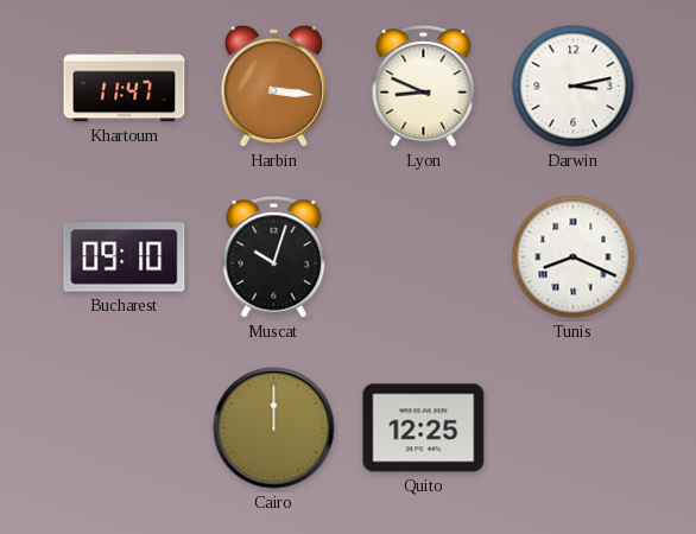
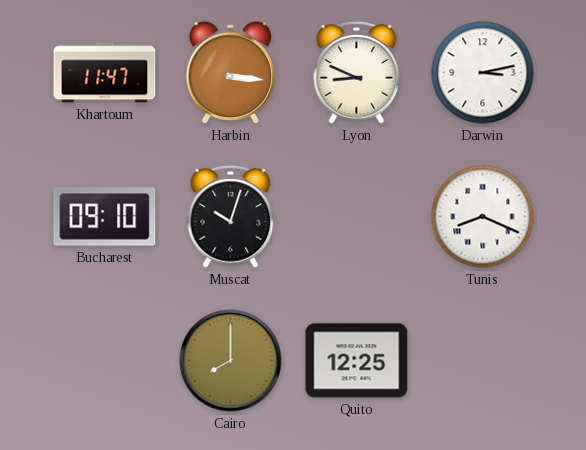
Cairo: 12:00 -> 8:00
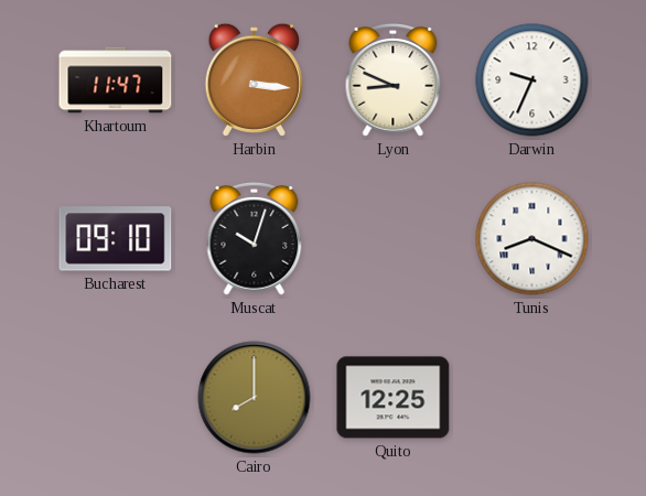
Darwin: 3:13 -> 9:34
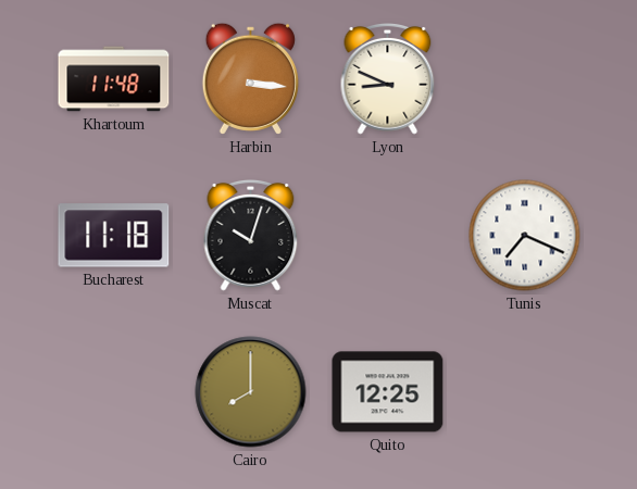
Khartoum: 11:47 -> 11:48
Darwin: 9:34 -> none
Bucharest: 09:10 -> 11:18
Tunis: 8:19 -> 7:19
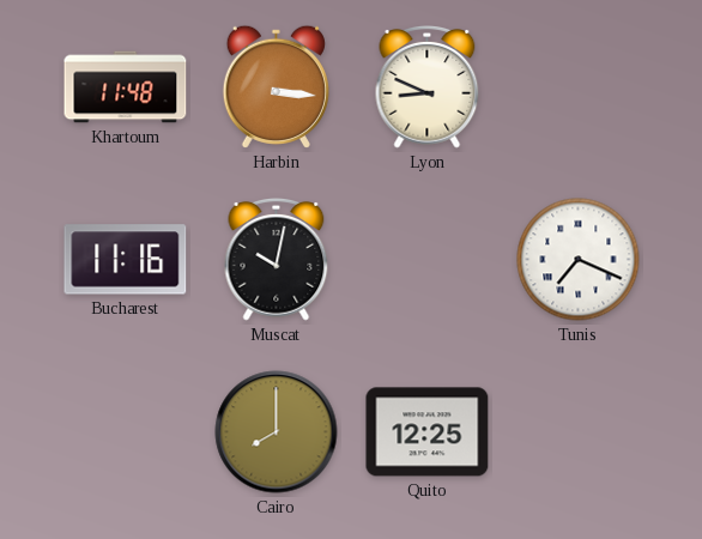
Bucharest: 11:18 -> 11:16
Muscat: 10:03 -> 10:02
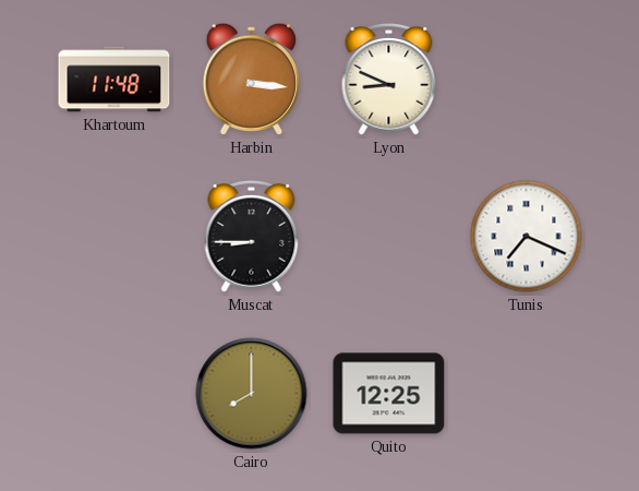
Bucharest: 11:16 -> none
Muscat: 10:02 -> 8:45
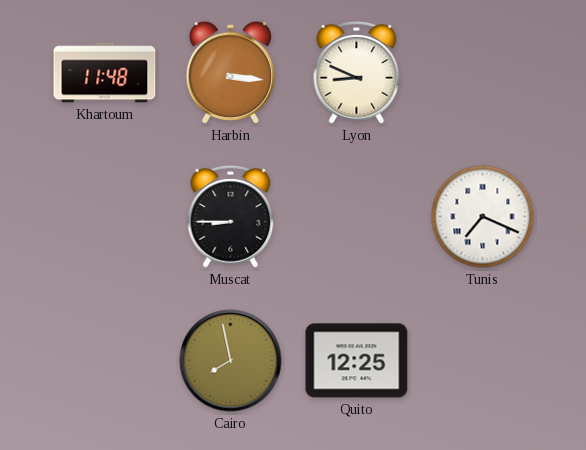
Cairo: 8:00 -> 7:58
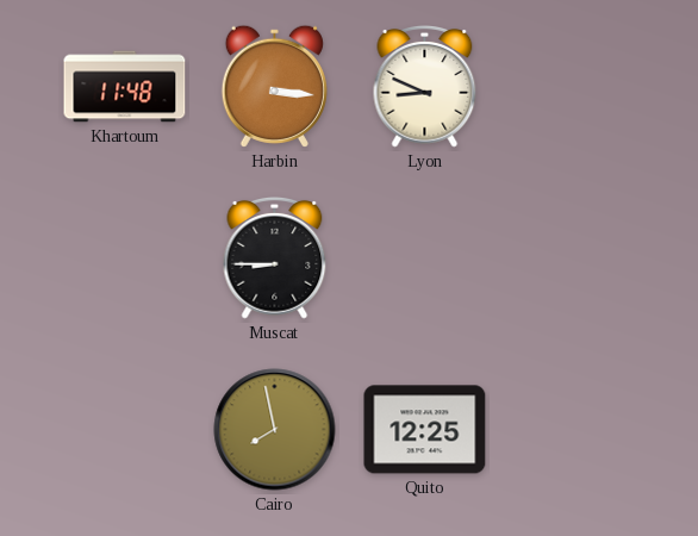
Tunis: 7:19 -> none
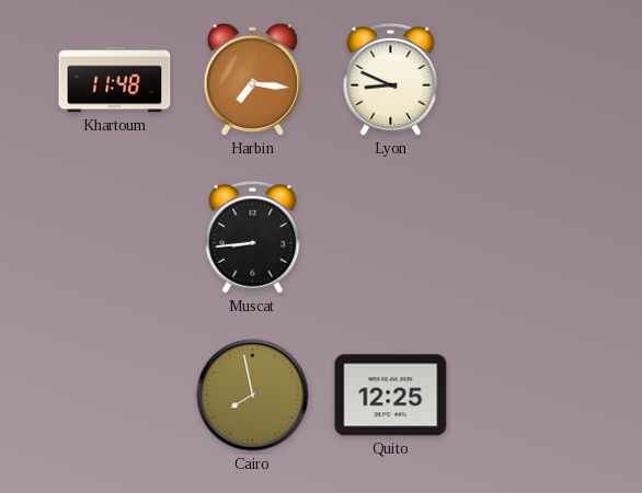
Harbin: 3:16 -> 7:16
Muscat: 8:45 -> 8:44
